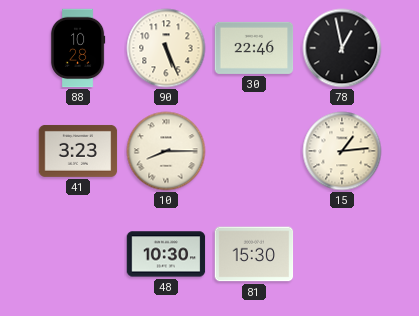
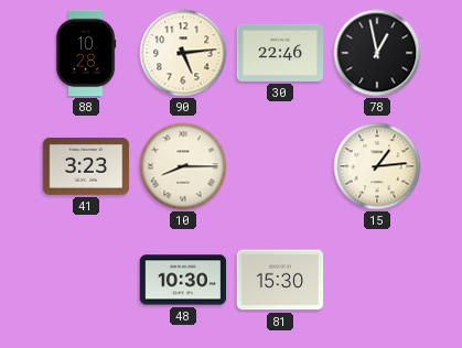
90: 5:26 -> 5:14
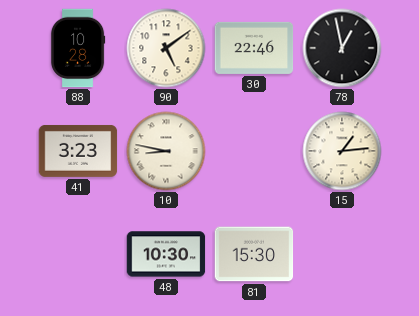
90: 5:14 -> 5:09
10: 8:15 -> 8:47
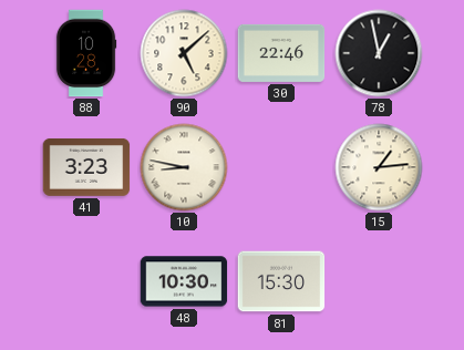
90: 5:09 -> 5:08
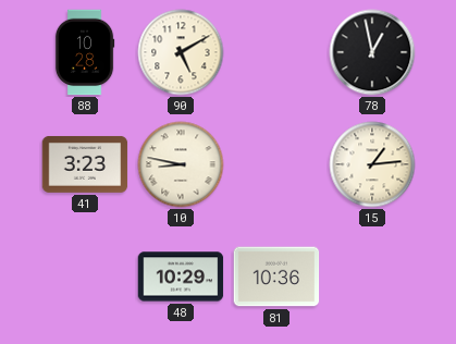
90: 5:08 -> 5:10
30: 22:46 -> none
48: 10:30 -> 10:29
81: 15:30 -> 10:36
